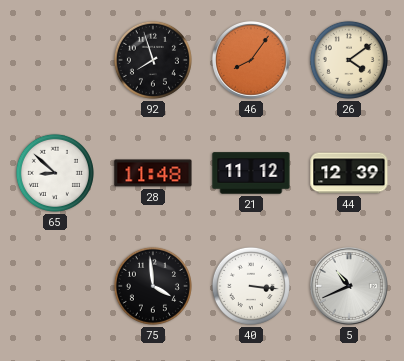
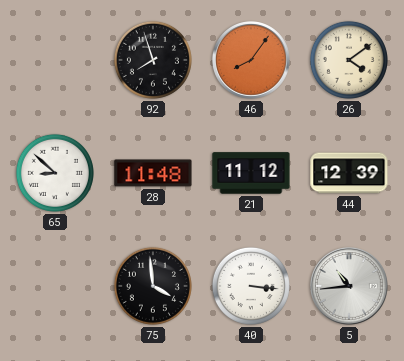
5: 10:41 -> 10:44
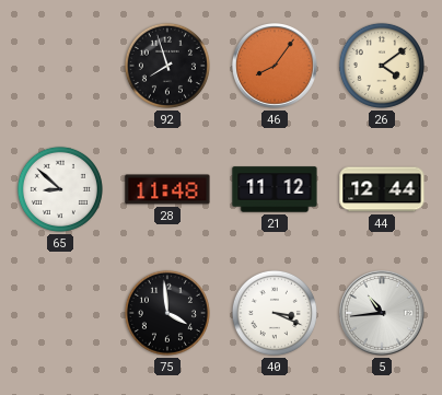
44: 12:39 -> 12:44
40: 3:16 -> 3:19
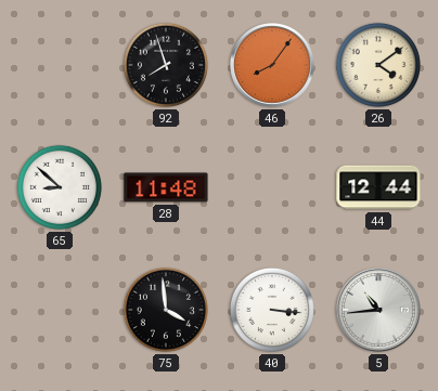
21: 11:12 -> none
40: 3:19 -> 3:16
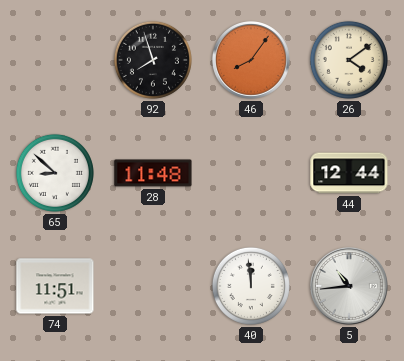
74: none -> 11:51
75: 3:59 -> none
40: 3:16 -> 11:59
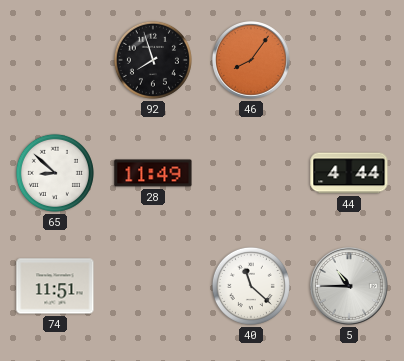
26: 4:09 -> none
28: 11:48 -> 11:49
44: 12:44 -> 4:44
40: 11:59 -> 11:22
5: 10:44 -> 10:45
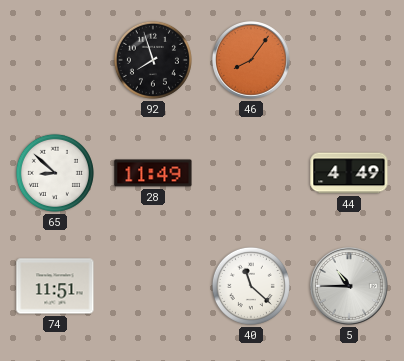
44: 4:44 -> 4:49
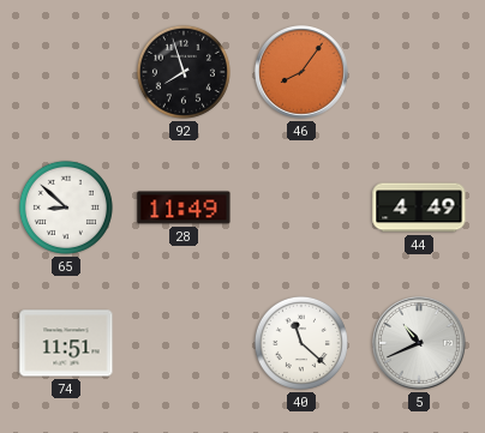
5: 10:45 -> 10:41
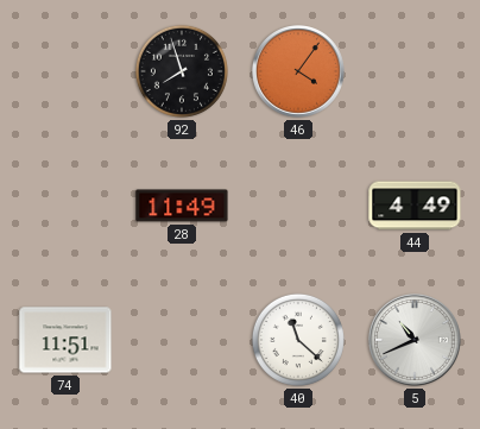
46: 8:06 -> 4:06
65: 8:52 -> none
